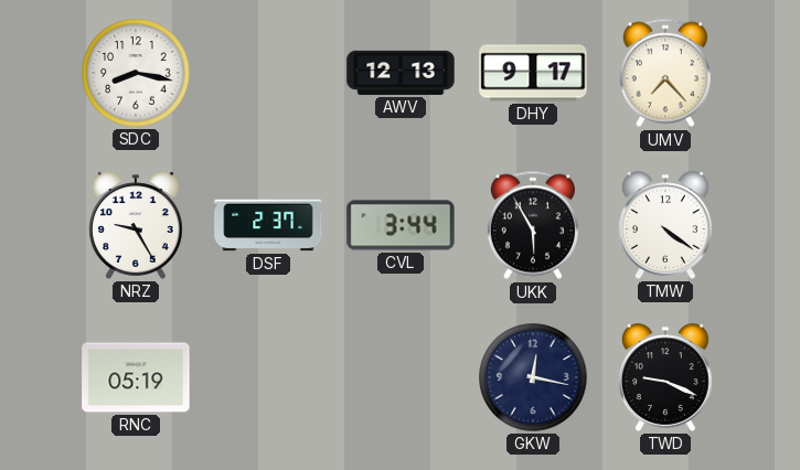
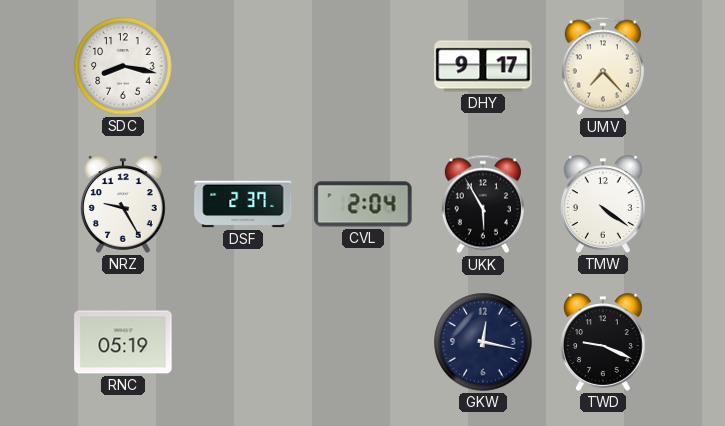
AWV: 12:13 -> none
CVL: 3:44 -> 2:04
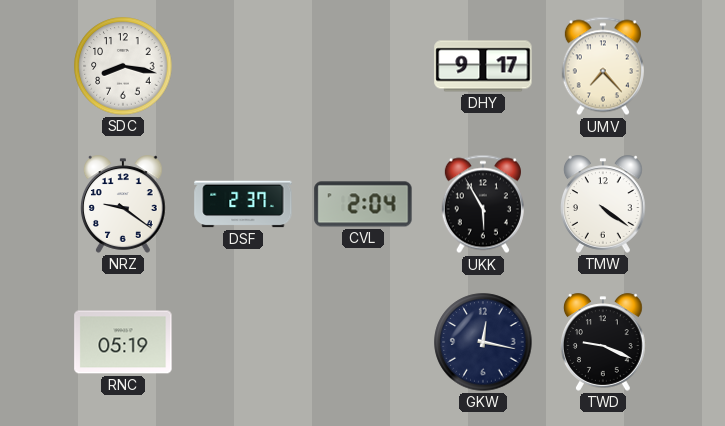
NRZ: 9:25 -> 9:21
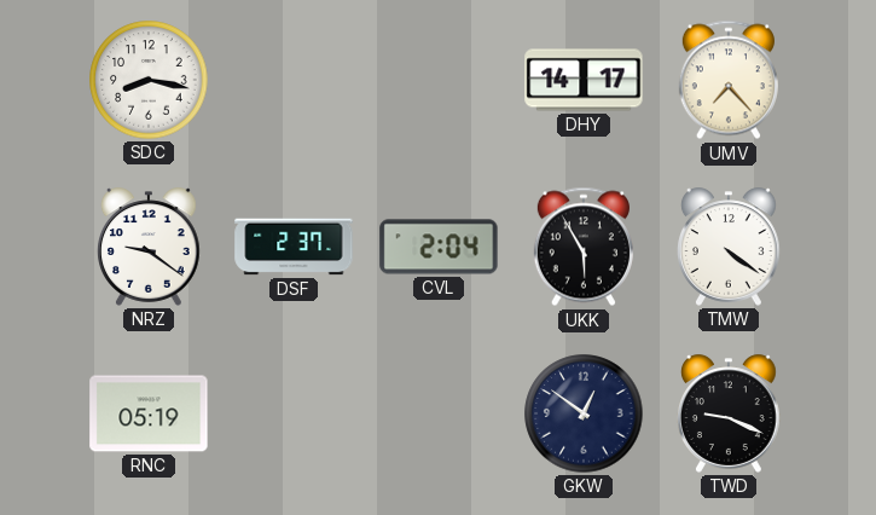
DHY: 9:17 -> 14:17
GKW: 12:17 -> 12:51
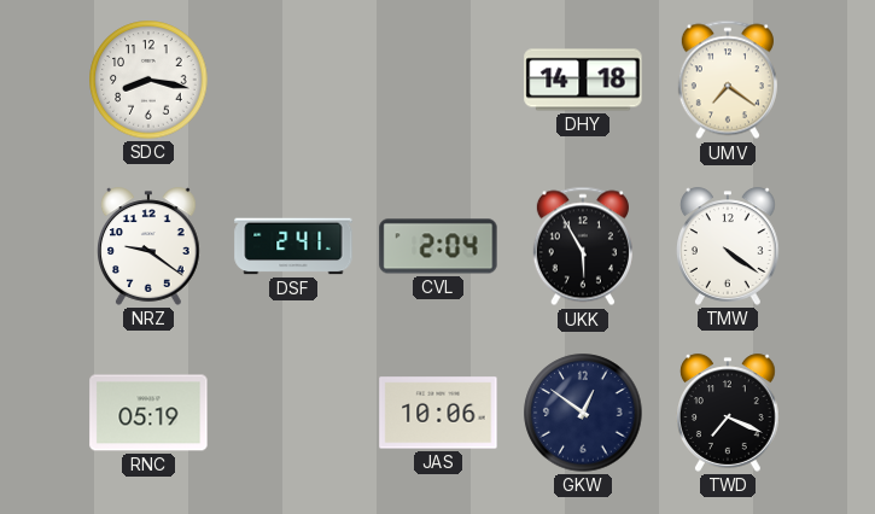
DHY: 14:17 -> 14:18
UMV: 7:23 -> 7:21
DSF: 2:37 -> 2:41
JAS: none -> 10:06
TWD: 9:19 -> 7:19
